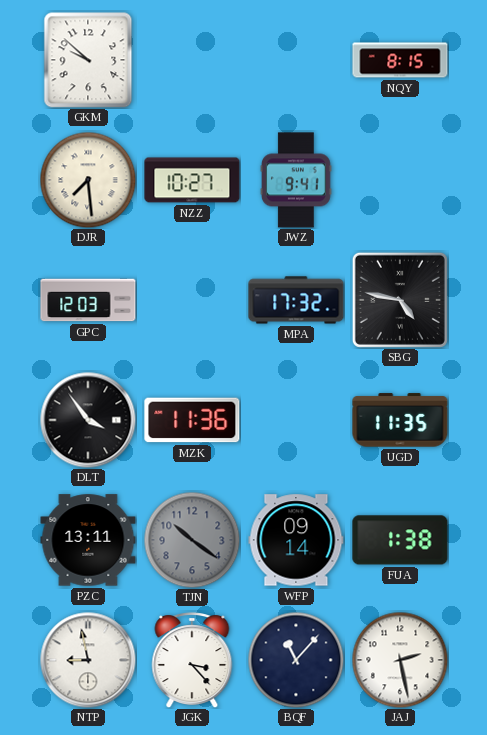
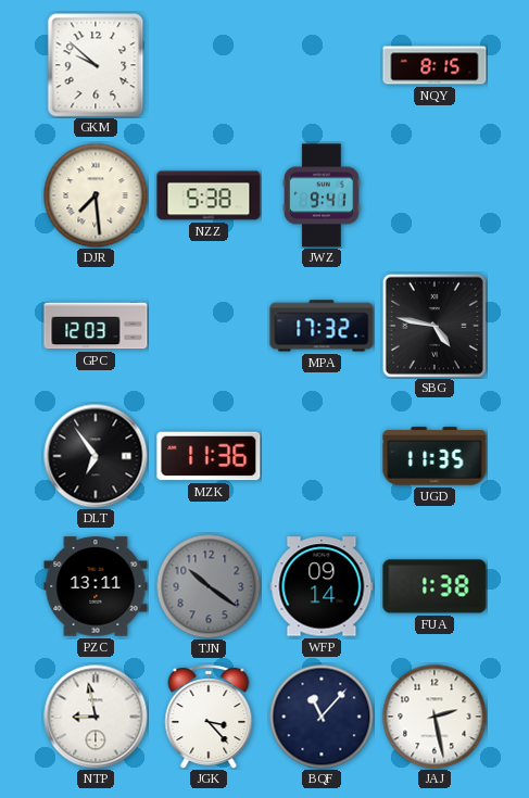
NZZ: 10:27 -> 5:38
DLT: 3:54 -> 6:54
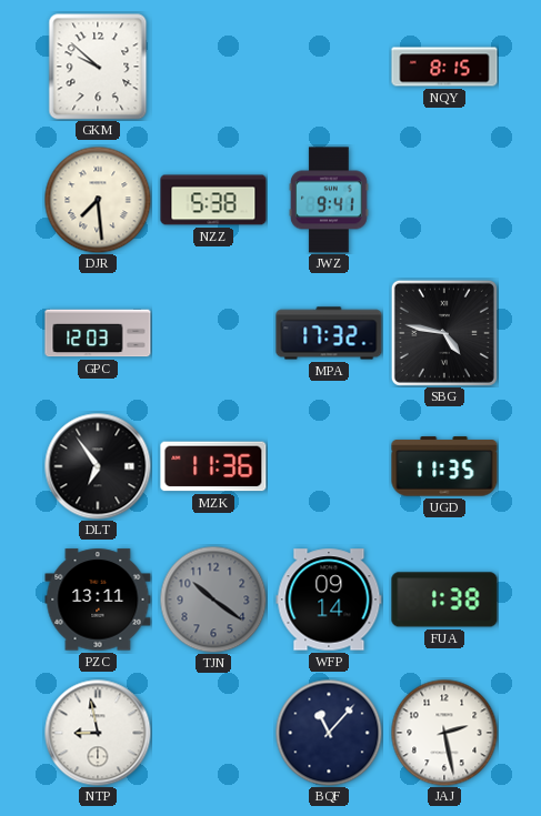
JGK: 3:23 -> none
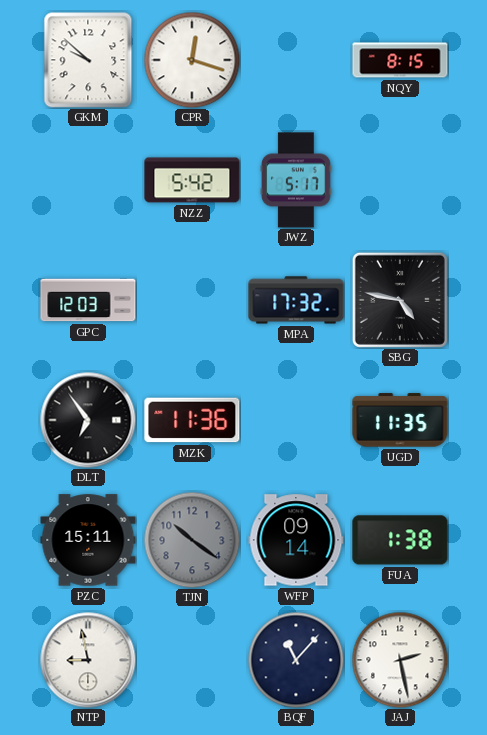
CPR: none -> 12:18
DJR: 7:29 -> none
NZZ: 5:38 -> 5:42
JWZ: 9:41 -> 5:17
PZC: 13:11 -> 15:11
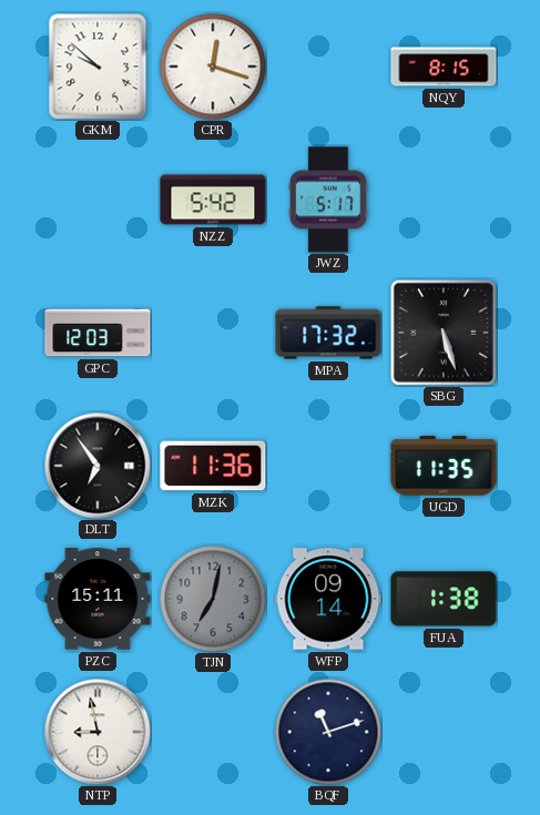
SBG: 4:47 -> 5:27
TJN: 10:21 -> 7:02
BQF: 11:07 -> 11:12
JAJ: 2:28 -> none
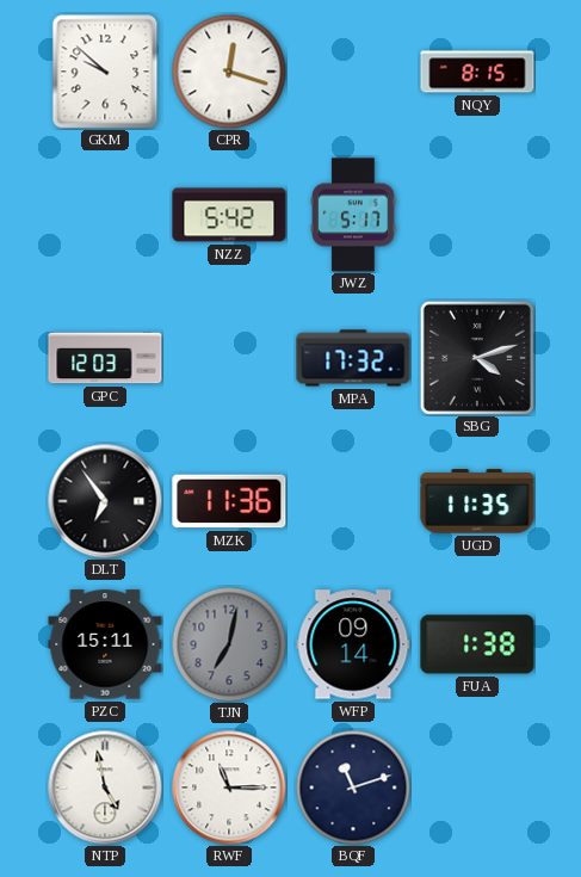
SBG: 5:27 -> 4:12
NTP: 8:58 -> 4:58
RWF: none -> 11:15
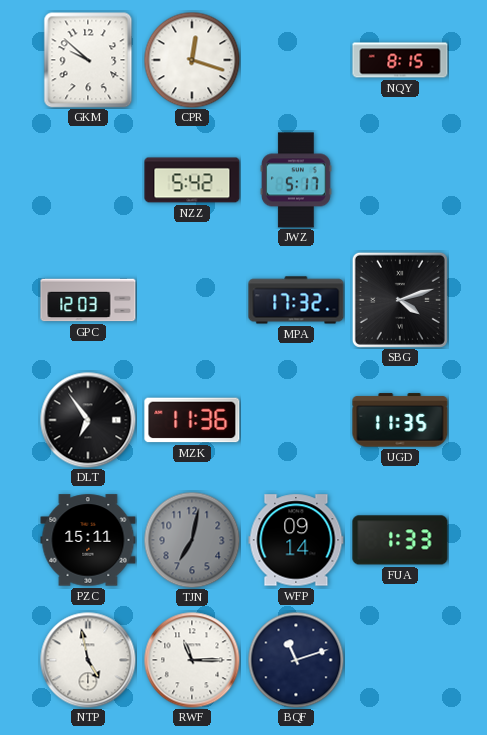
FUA: 1:38 -> 1:33
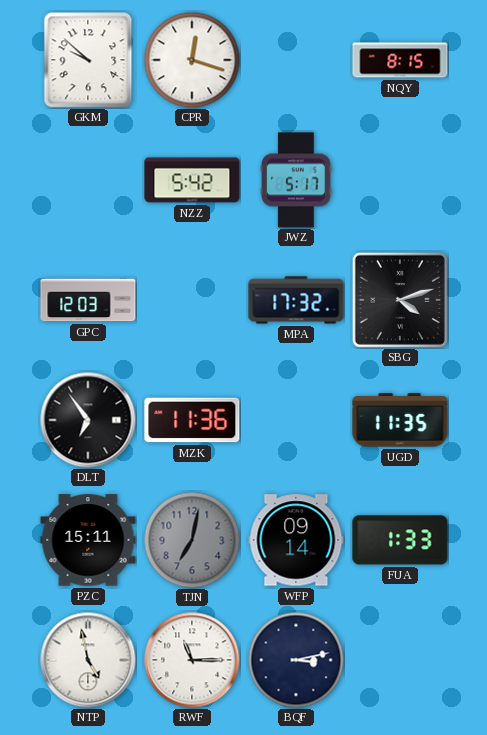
BQF: 11:12 -> 3:13
